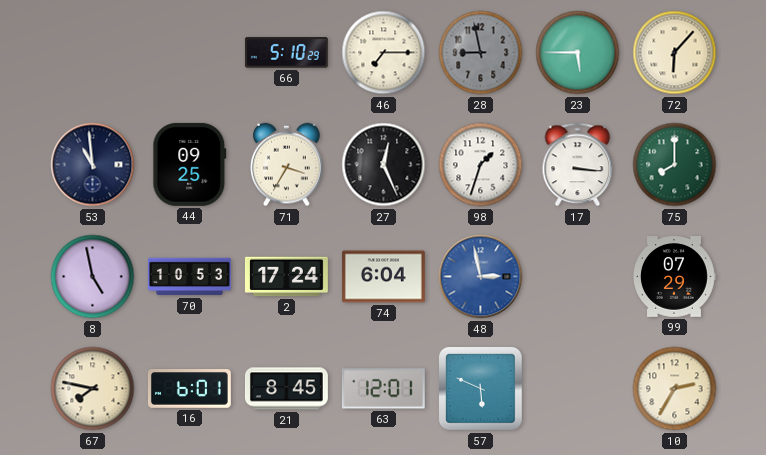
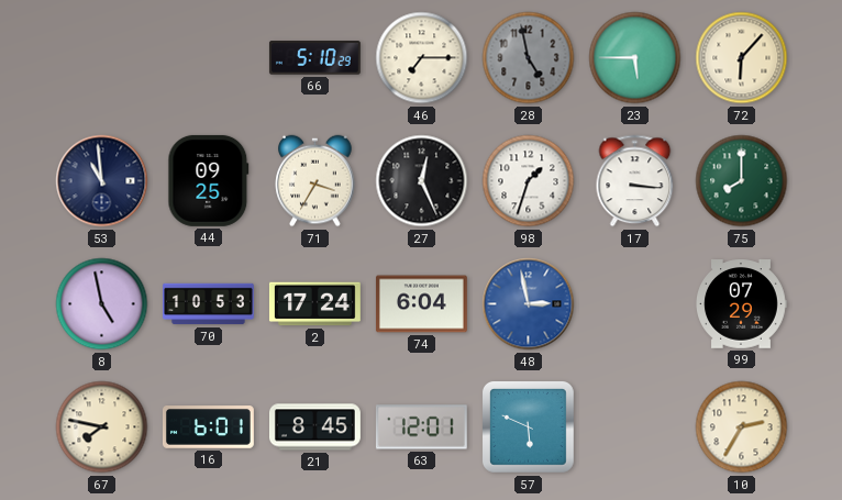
28: 8:58 -> 4:58
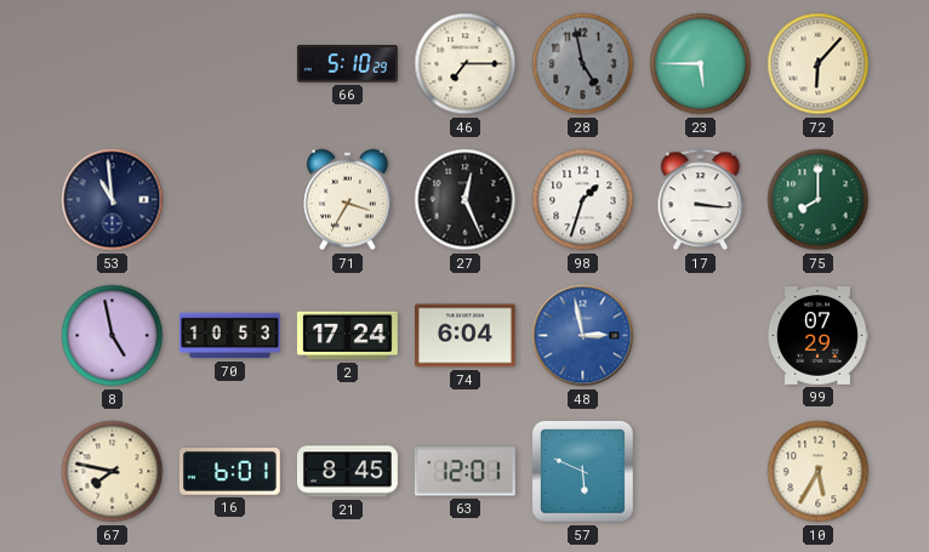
44: 09:25 -> none
10: 2:35 -> 5:35
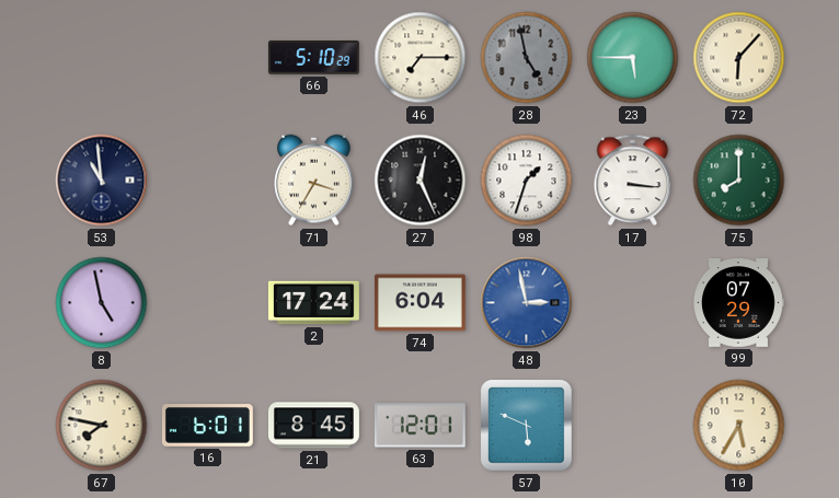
70: 10:53 -> none
